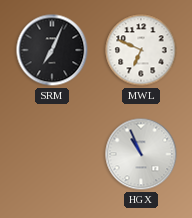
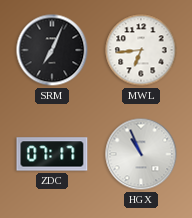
MWL: 6:49 -> 6:44
ZDC: none -> 07:17
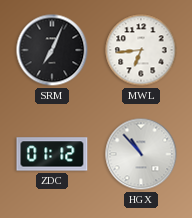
ZDC: 07:17 -> 01:12
HGX: 10:56 -> 10:53
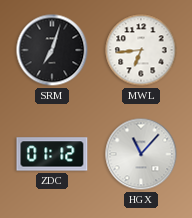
SRM: 7:04 -> 7:03
HGX: 10:53 -> 11:07
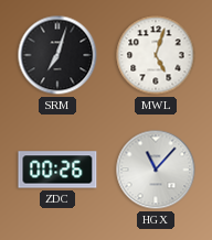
MWL: 6:44 -> 5:03
ZDC: 01:12 -> 00:26
